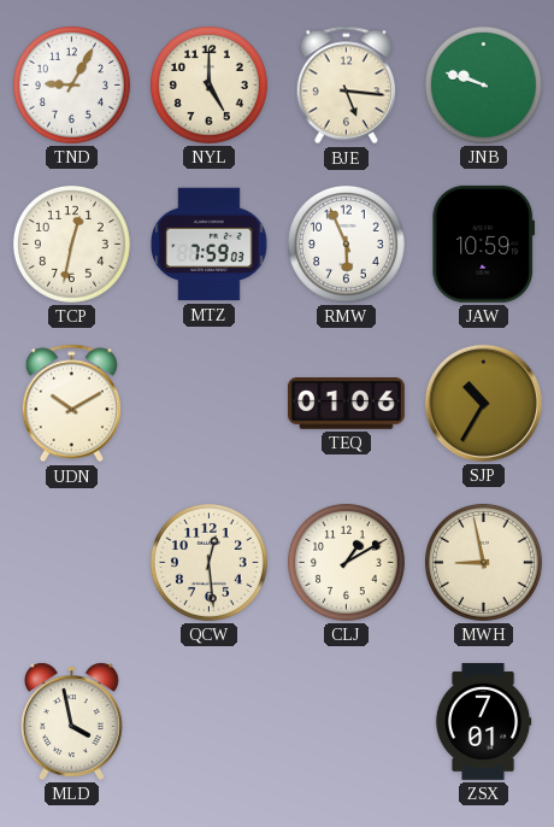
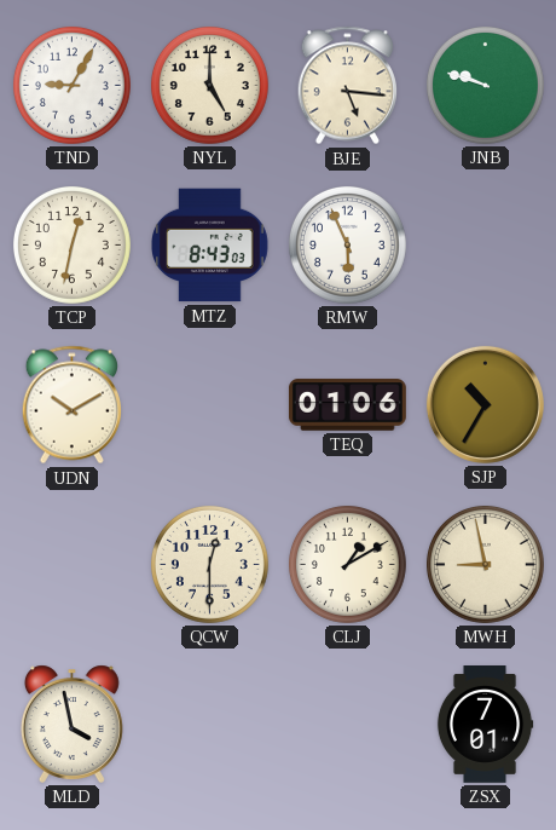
MTZ: 7:59 -> 8:43
JAW: 10:59 -> none
QCW: 12:29 -> 12:30
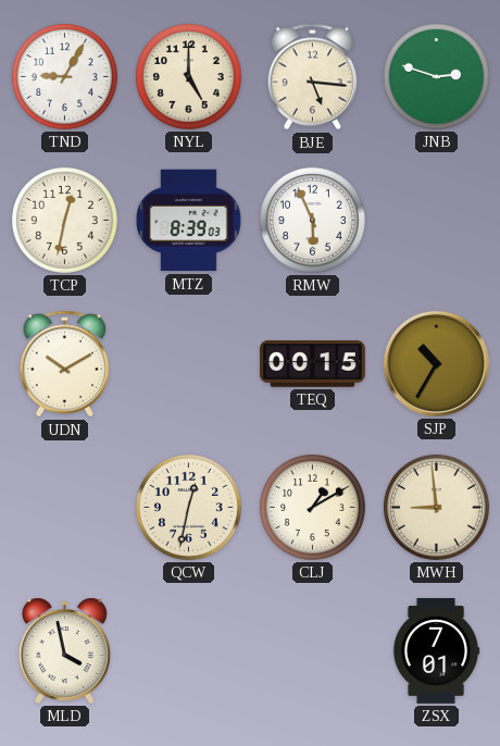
JNB: 9:48 -> 2:48
MTZ: 8:43 -> 8:39
TEQ: 01:06 -> 00:15
QCW: 12:30 -> 12:32
MWH: 8:58 -> 8:59
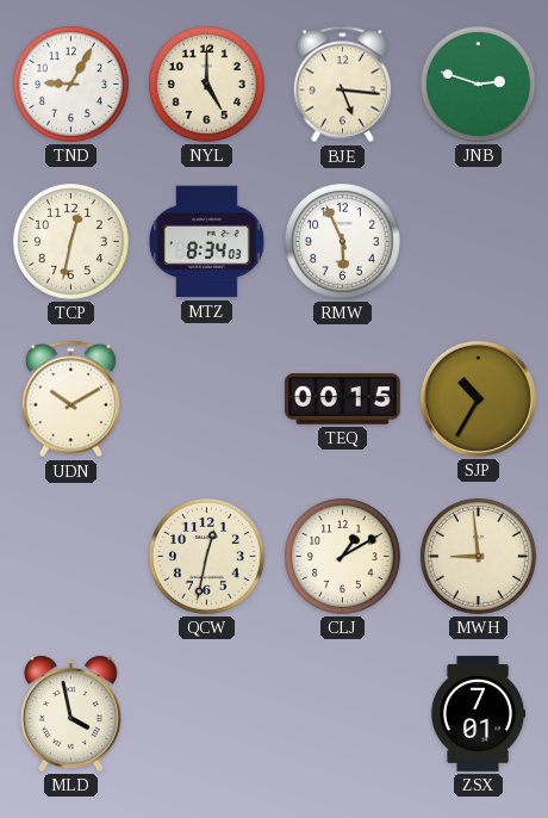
MTZ: 8:39 -> 8:34
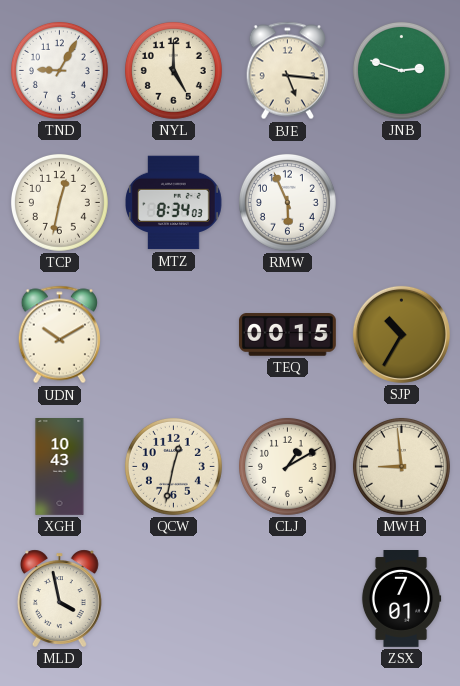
XGH: none -> 10:43
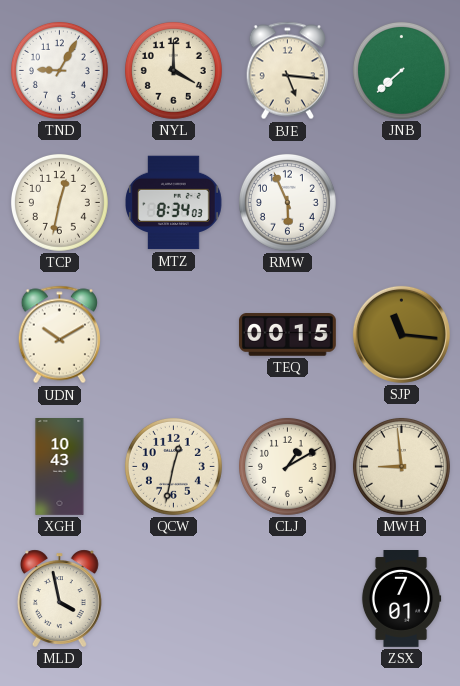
NYL: 5:00 -> 4:00
JNB: 2:48 -> 7:38
SJP: 10:35 -> 11:16
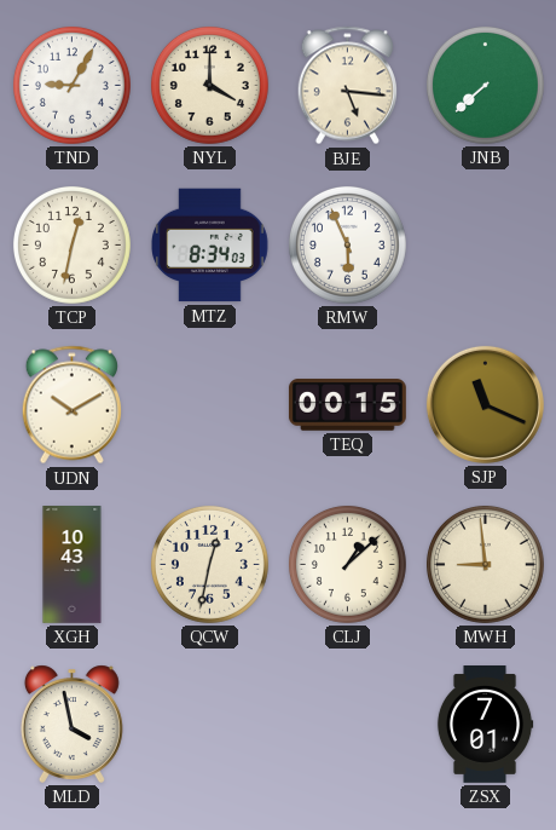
SJP: 11:16 -> 11:19
CLJ: 1:10 -> 1:08
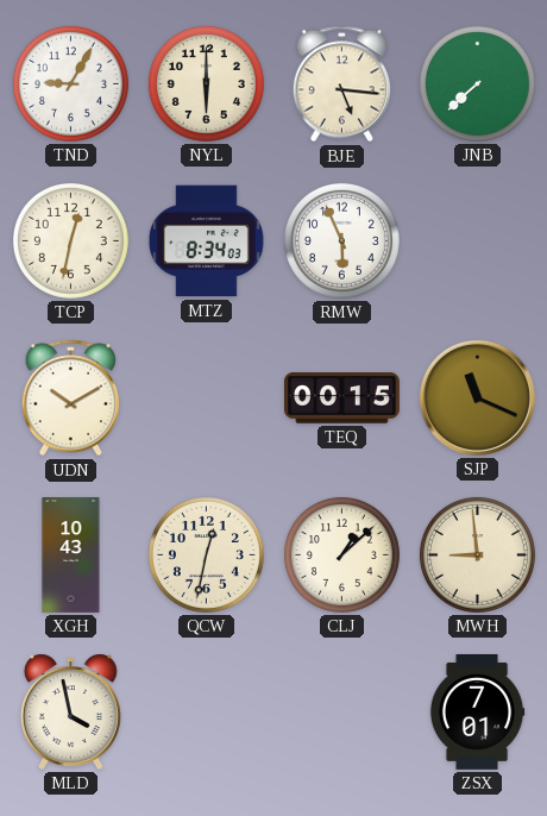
NYL: 4:00 -> 6:00
